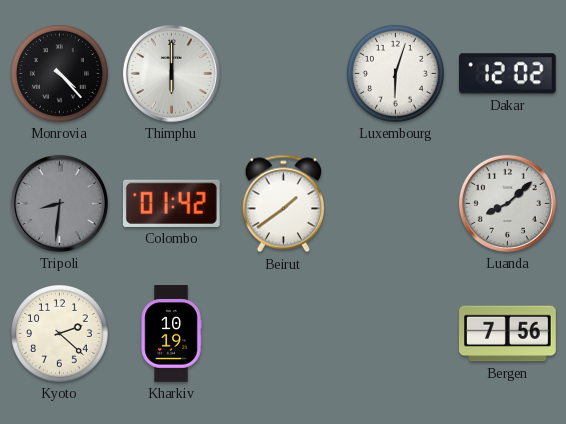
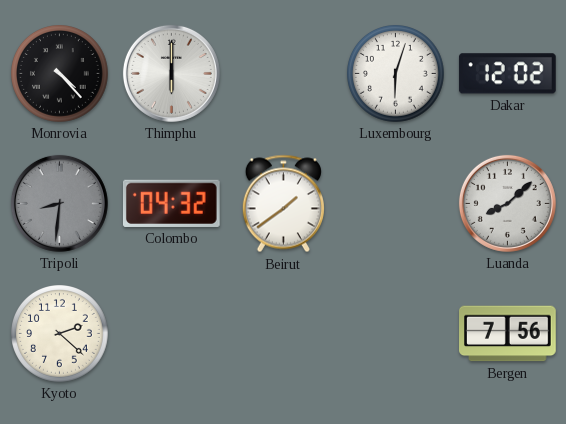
Colombo: 01:42 -> 04:32
Kharkiv: 10:19 -> none
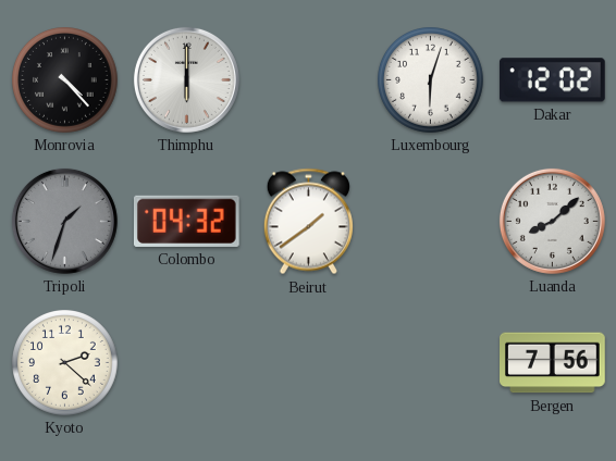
Tripoli: 8:31 -> 1:33
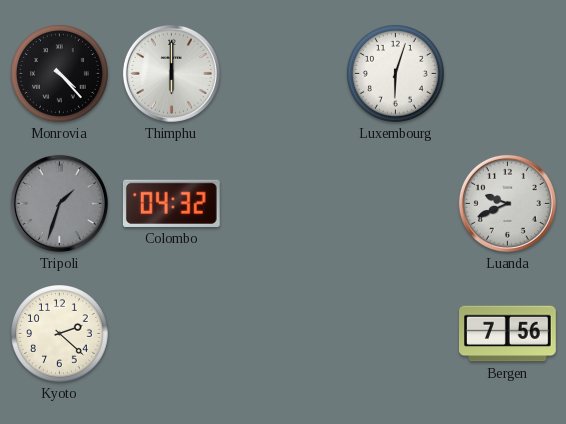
Dakar: 12:02 -> none
Beirut: 1:39 -> none
Luanda: 8:08 -> 9:41
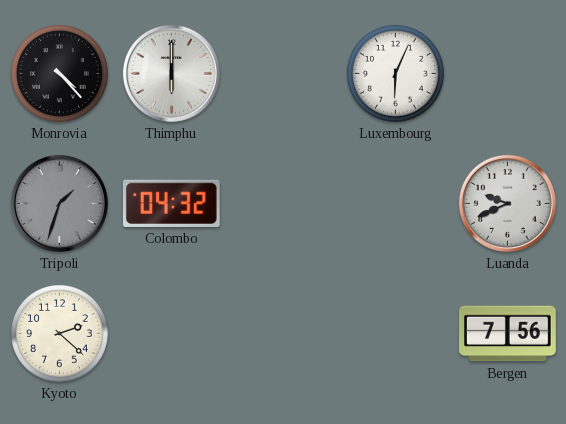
Luxembourg: 6:03 -> 6:04
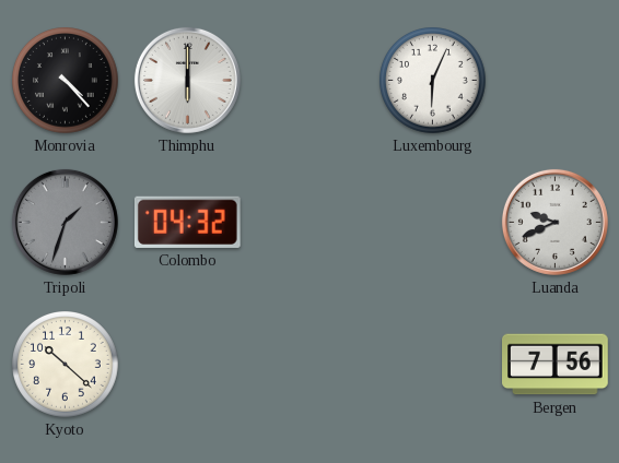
Kyoto: 2:22 -> 10:22
